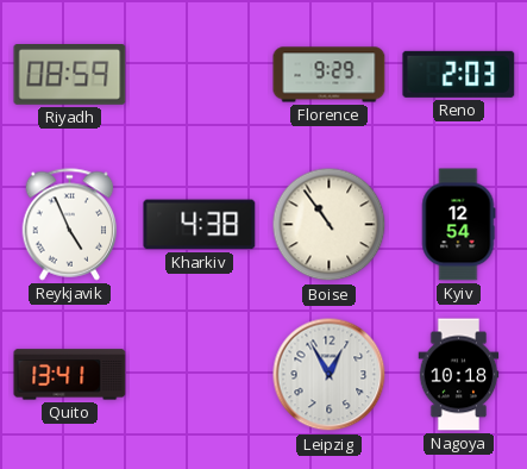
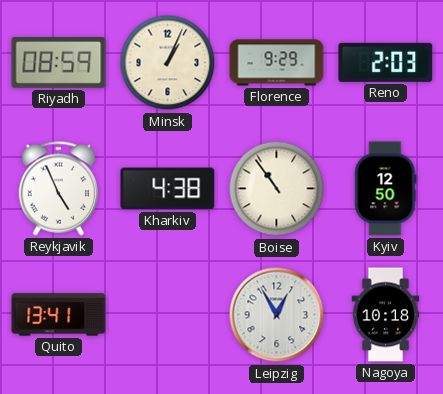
Minsk: none -> 1:04
Kyiv: 12:54 -> 12:50
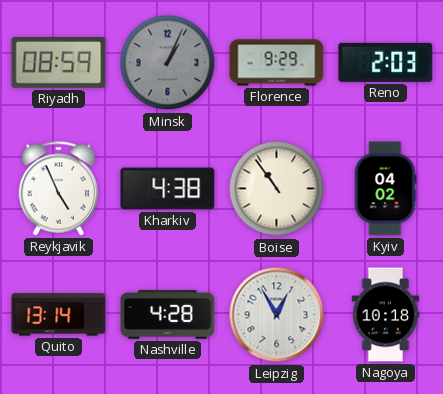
Minsk dial: cream -> grey
Kyiv: 12:50 -> 04:02
Quito: 13:41 -> 13:14
Nashville: none -> 4:28
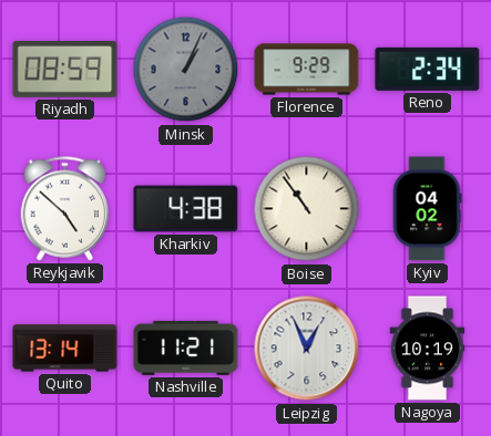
Reno: 2:03 -> 2:34
Reykjavik: 4:56 -> 4:52
Nashville: 4:28 -> 11:21
Leipzig: 12:55 -> 12:56
Nagoya: 10:18 -> 10:19
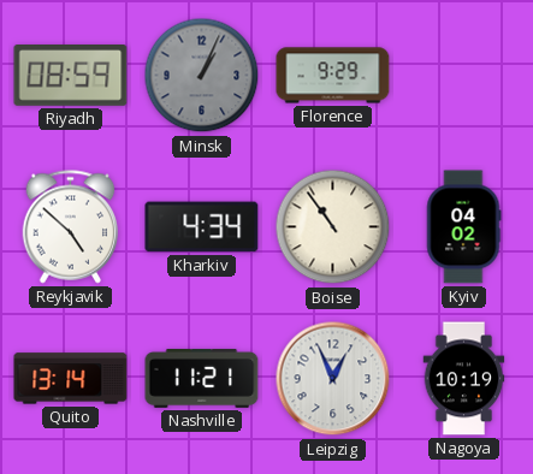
Reno: 2:34 -> none
Kharkiv: 4:38 -> 4:34
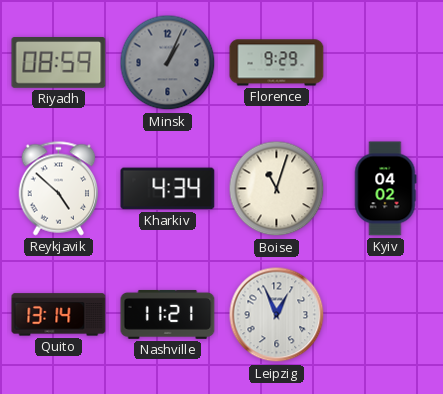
Boise: 10:54 -> 11:03
Nagoya: 10:19 -> none
